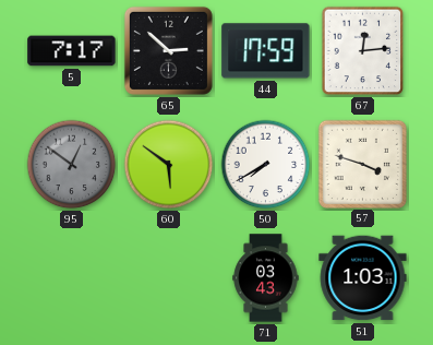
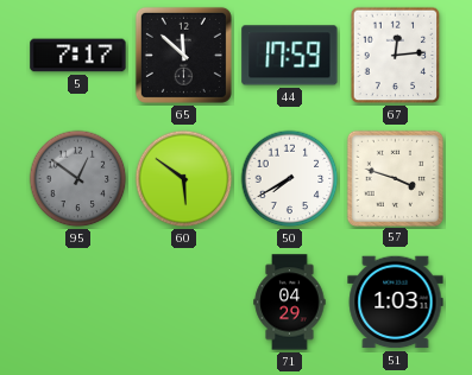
65: 2:52 -> 11:52
71: 03:43 -> 04:29
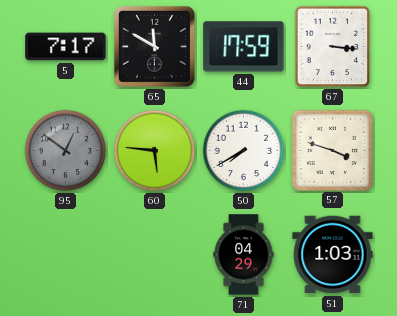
65: 11:52 -> 11:50
67: 12:14 -> 3:16
60: 5:51 -> 5:46
